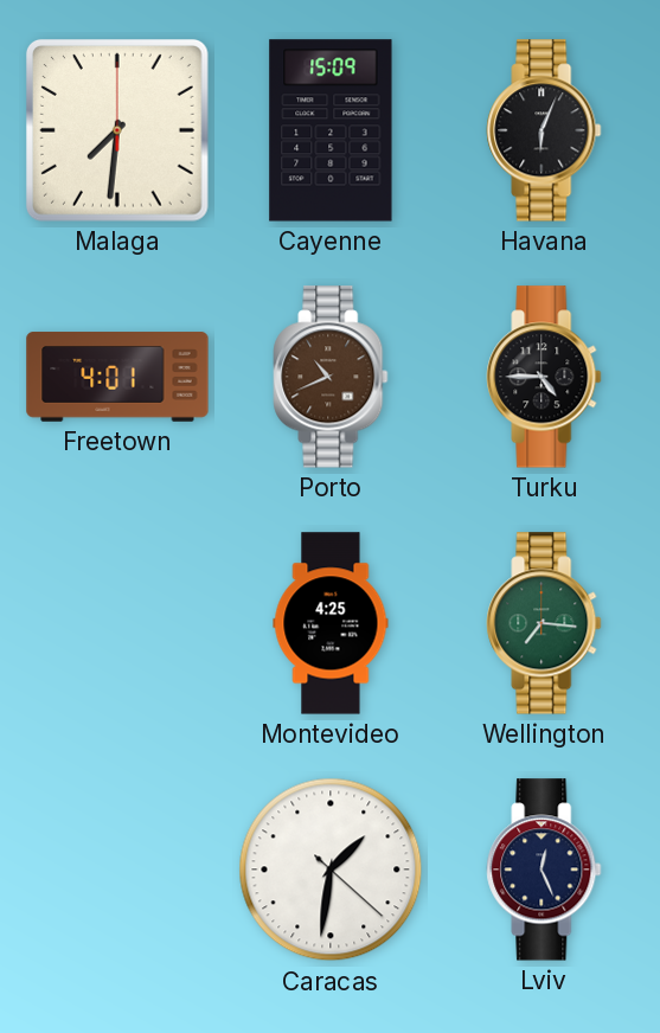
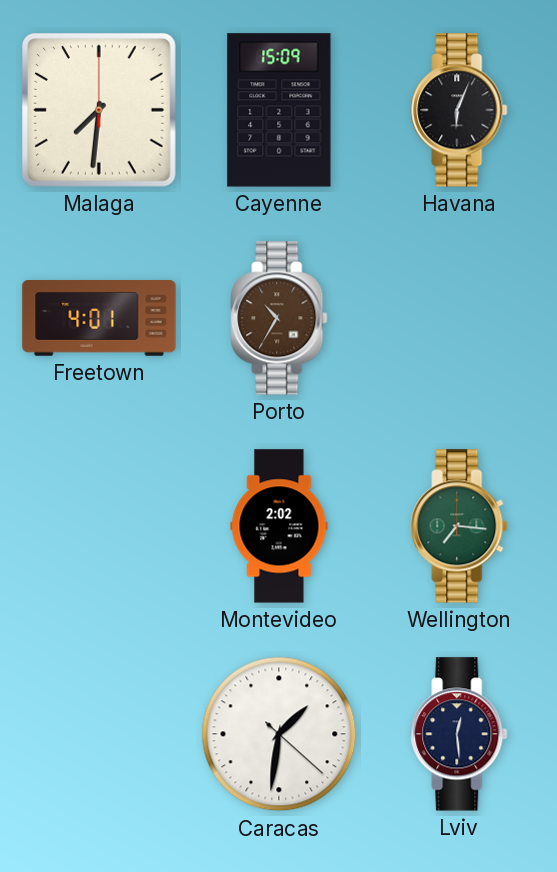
Porto: 10:41 -> 10:35
Turku: 4:45 -> none
Montevideo: 4:25 -> 2:02
Lviv: 12:26 -> 12:29
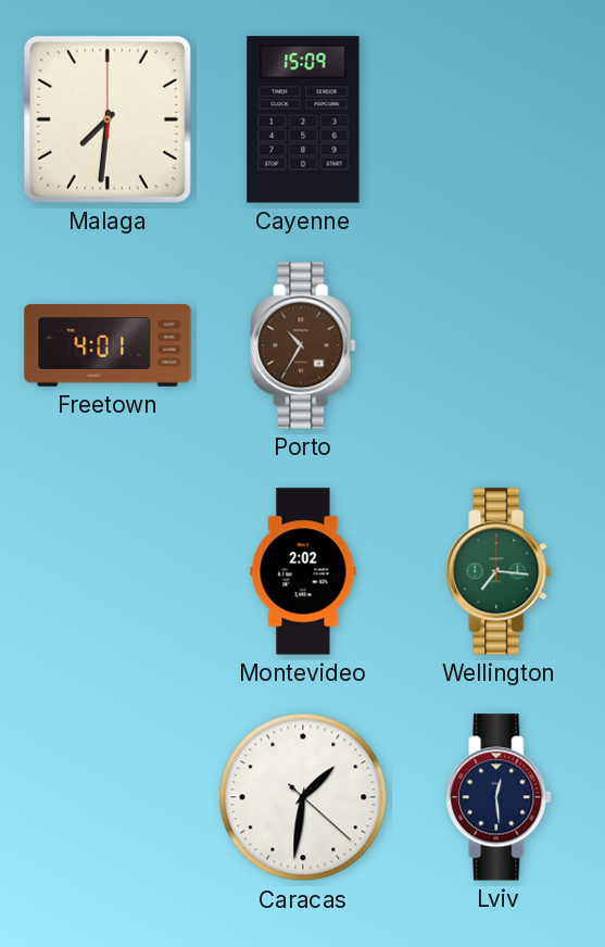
Havana: 6:04 -> none
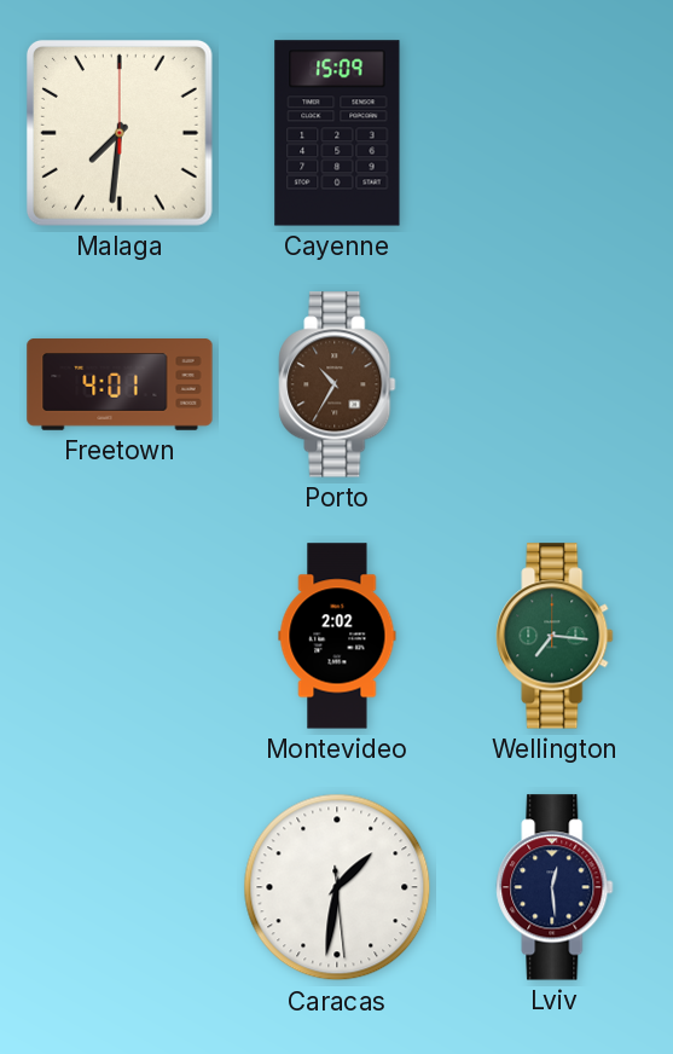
Caracas: 1:31:22 -> 1:31:29
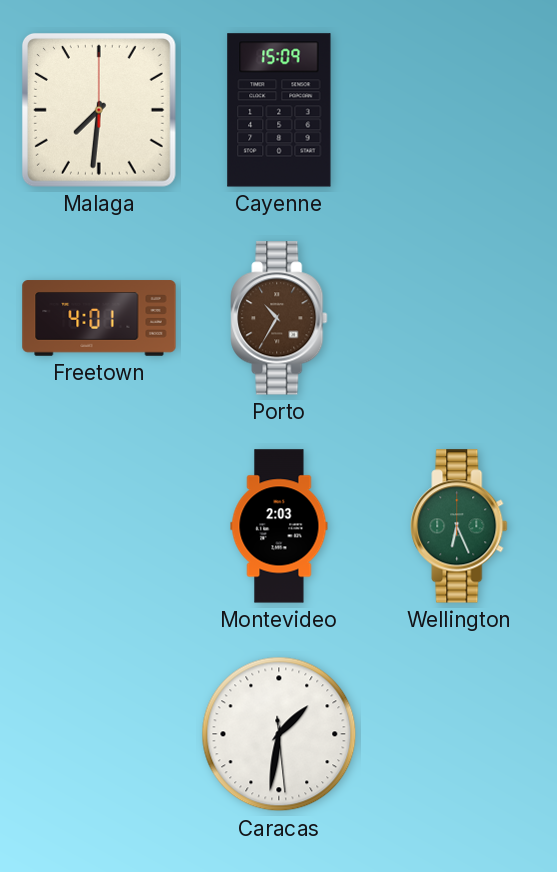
Montevideo: 2:02 -> 2:03
Wellington: 7:16 -> 6:26
Lviv: 12:29 -> none
